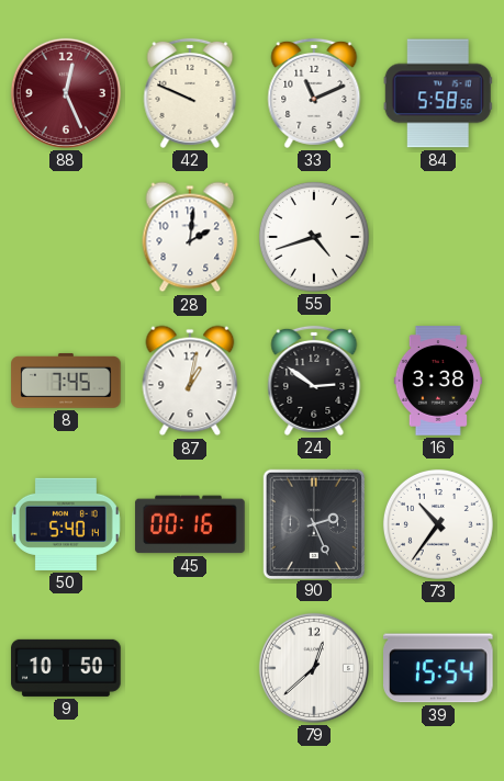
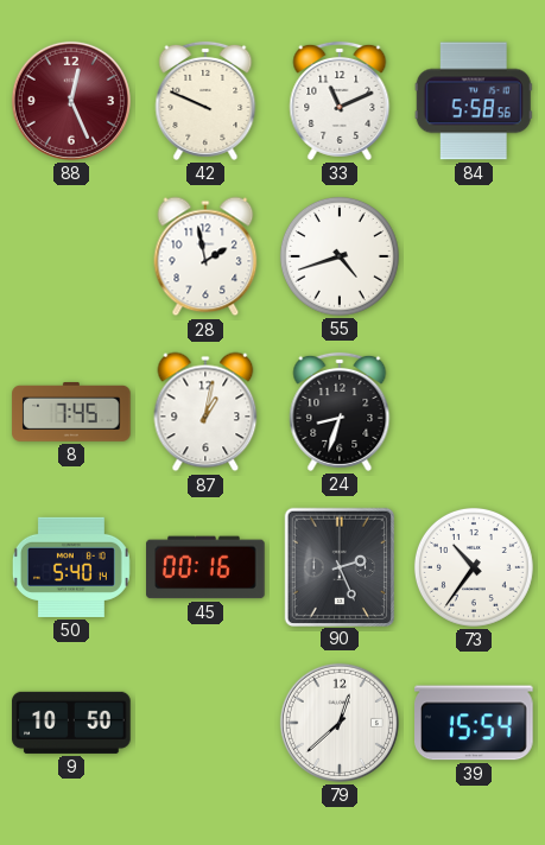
28: 2:01 -> 1:58
24: 2:51 -> 8:33
16: 3:38 -> none
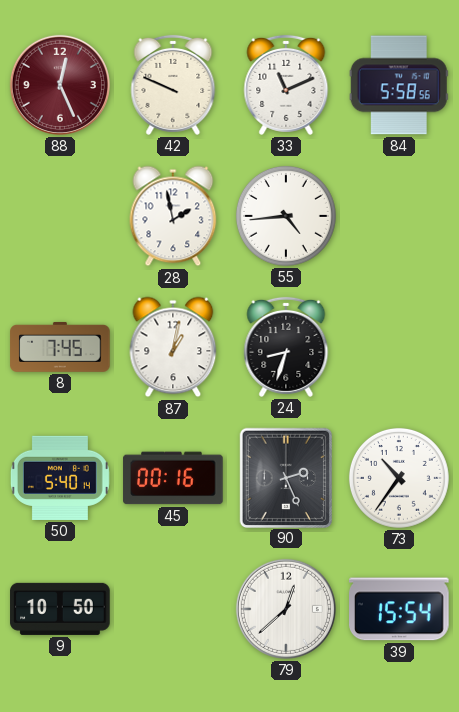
55: 4:42 -> 4:44
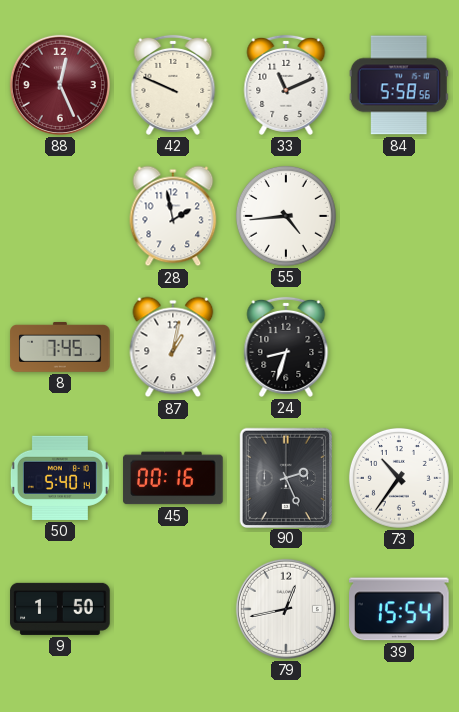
9: 10:50 -> 1:50
79: 12:38 -> 12:43
